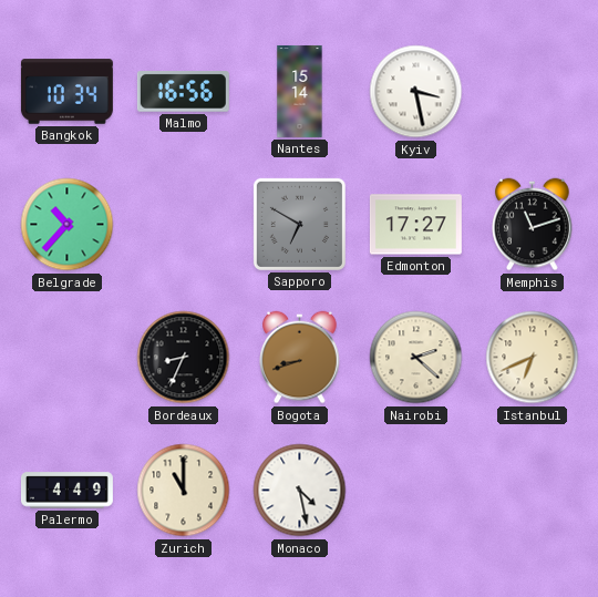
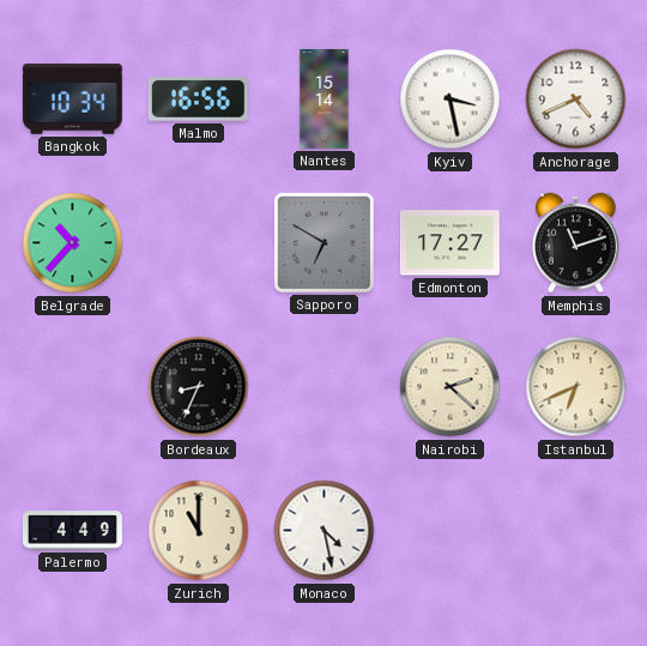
Anchorage: none -> 4:41
Bogota: 8:42 -> none
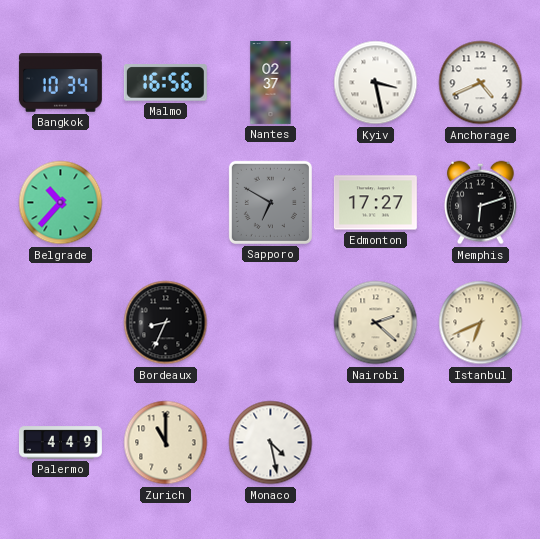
Nantes: 15:14 -> 02:37
Memphis: 11:12 -> 6:12
